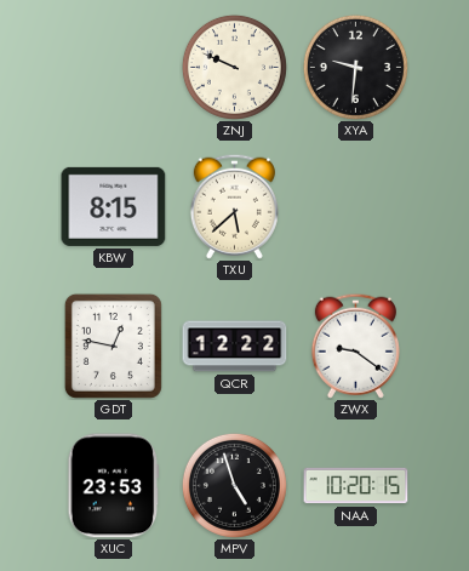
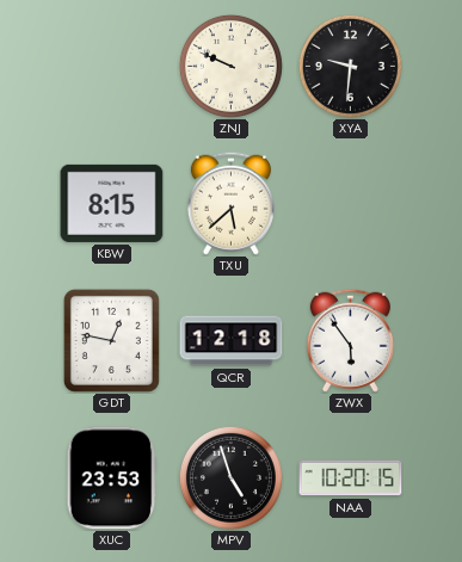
QCR: 12:22 -> 12:18
ZWX: 9:21 -> 5:54
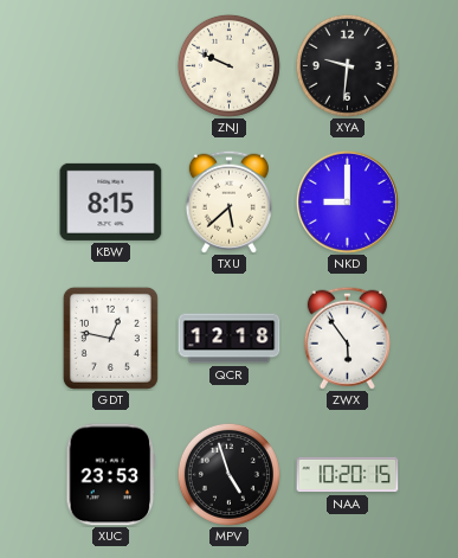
NKD: none -> 9:00
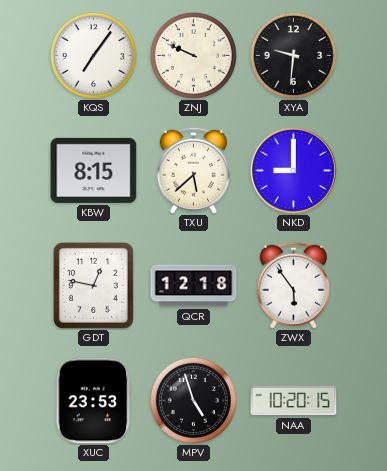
KQS: none -> 7:06
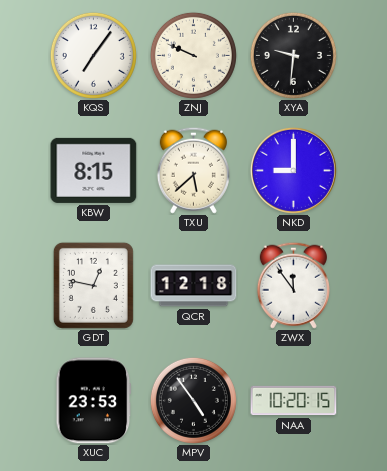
ZWX: 5:54 -> 11:54
MPV: 4:57 -> 4:54
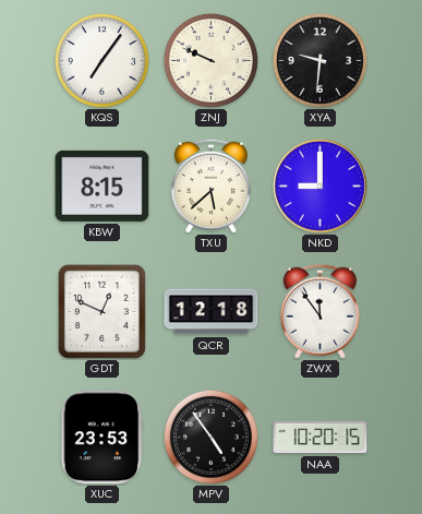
GDT: 12:47 -> 12:49
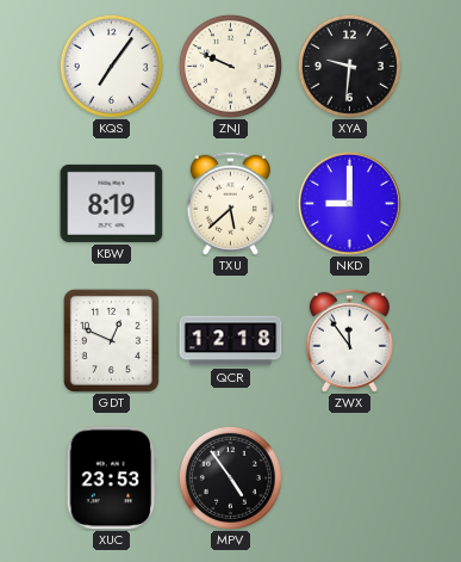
KBW: 8:15 -> 8:19
NAA: 10:20 -> none
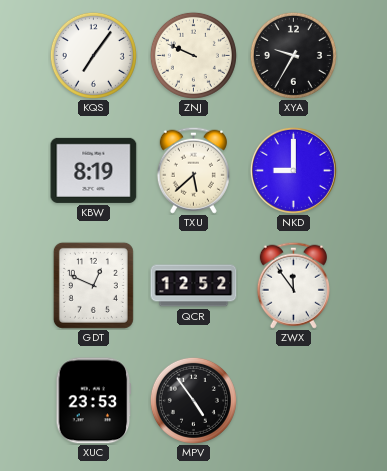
XYA: 9:31 -> 9:35
QCR: 12:18 -> 12:52
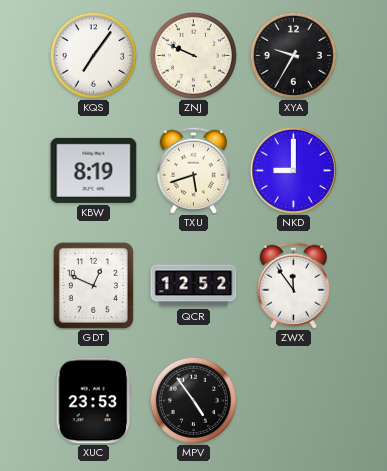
TXU: 5:38 -> 5:42
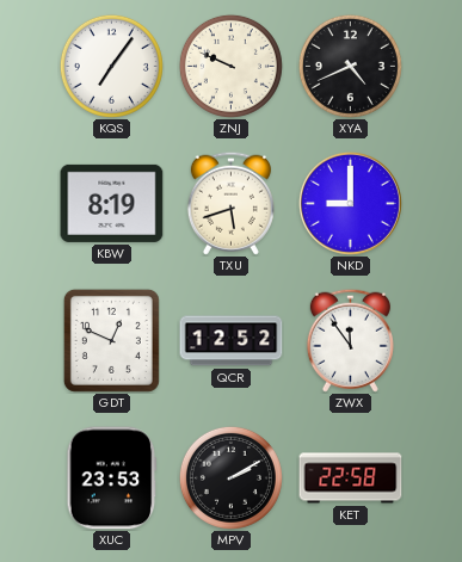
XYA: 9:35 -> 4:41
MPV: 4:54 -> 2:10
KET: none -> 22:58
